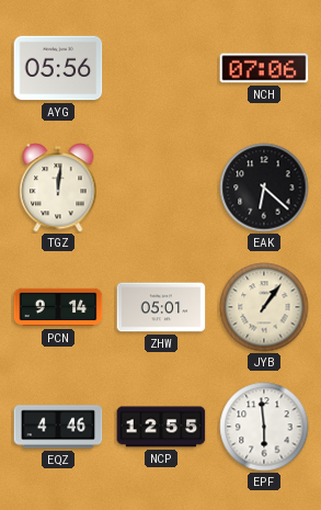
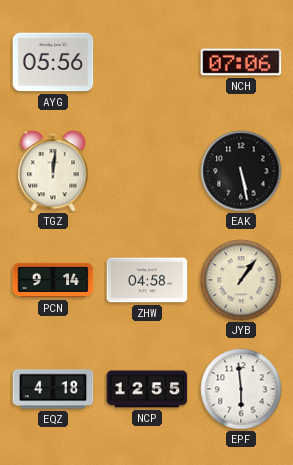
EAK: 6:22 -> 5:28
ZHW: 05:01 -> 04:58
EQZ: 4:46 -> 4:18
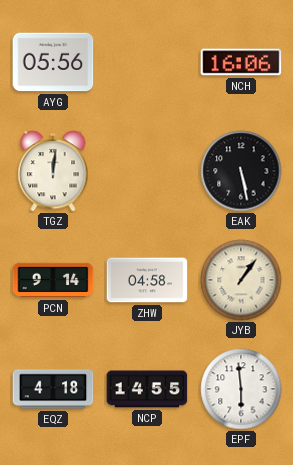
NCH: 07:06 -> 16:06
NCP: 12:55 -> 14:55
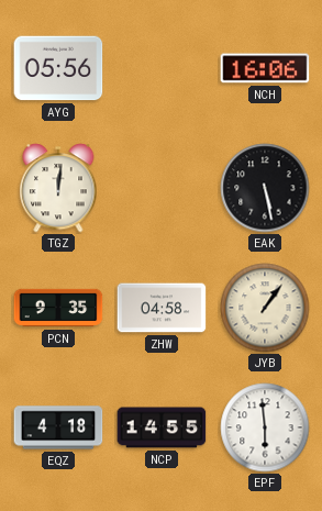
PCN: 9:14 -> 9:35
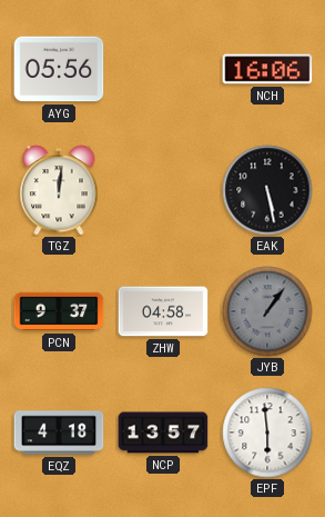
PCN: 9:35 -> 9:37
JYB dial: cream -> grey
NCP: 14:55 -> 13:57
